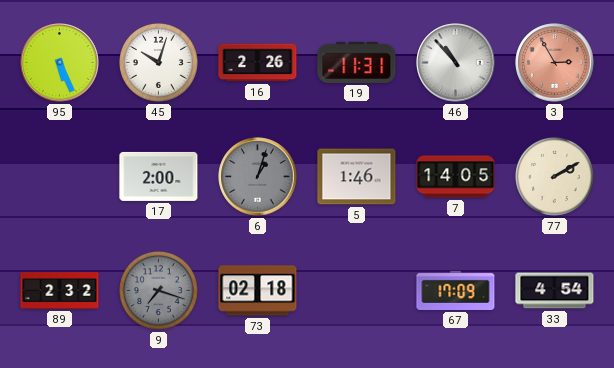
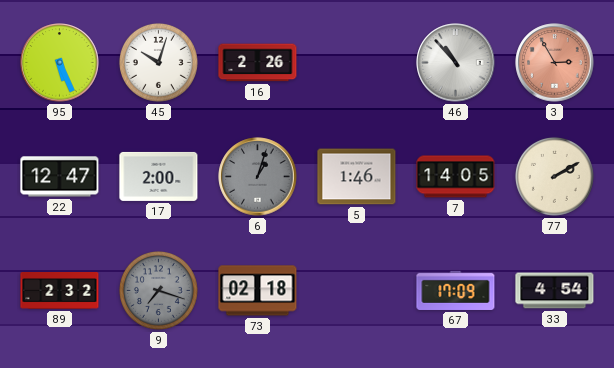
19: 11:31 -> none
22: none -> 12:47
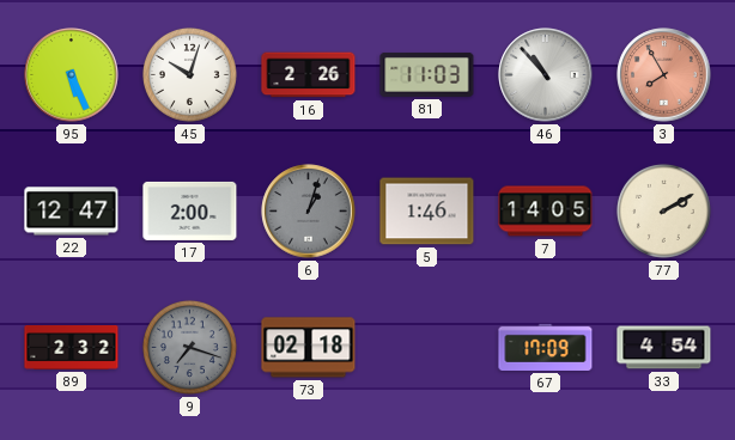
81: none -> 11:03
3: 2:55 -> 7:55
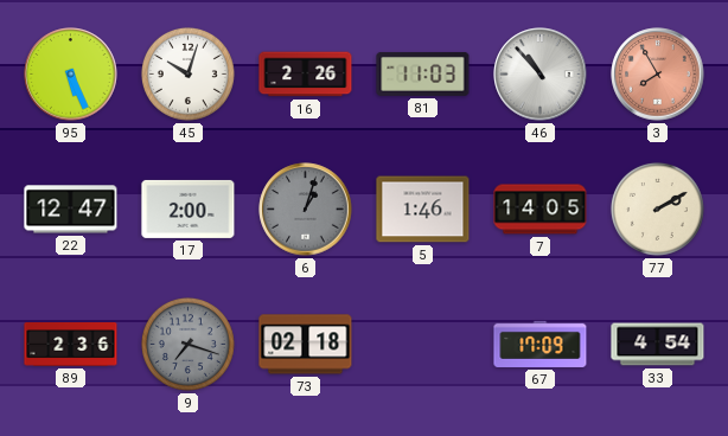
89: 2:32 -> 2:36
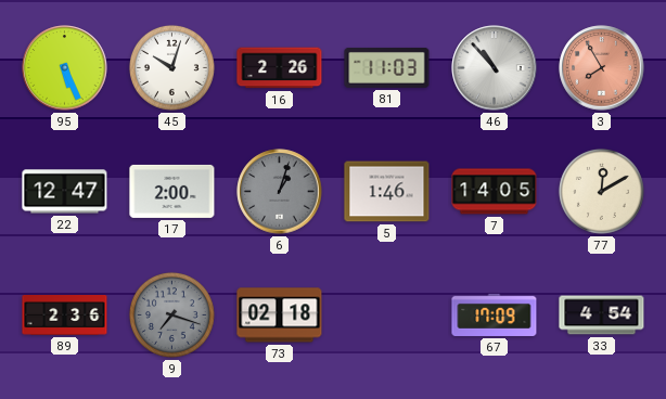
77: 2:10 -> 12:10
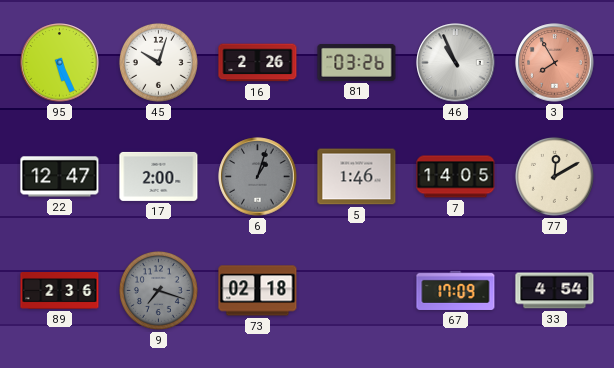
81: 11:03 -> 03:26
46: 10:53 -> 10:56
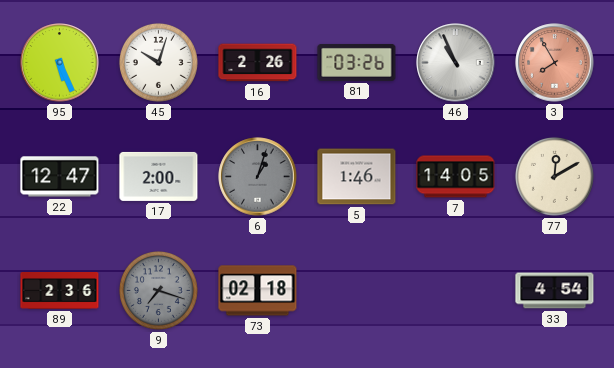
67: 17:09 -> none
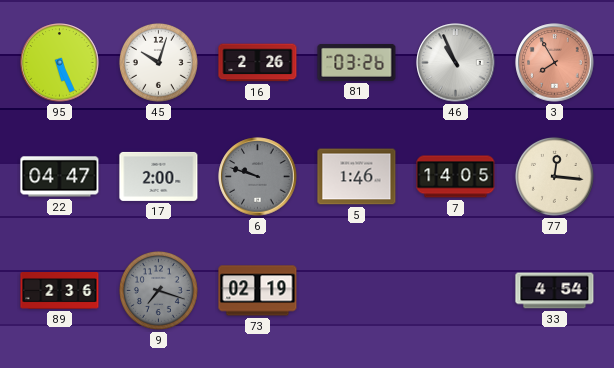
22: 12:47 -> 04:47
6: 1:03 -> 9:48
77: 12:10 -> 12:16
73: 02:18 -> 02:19
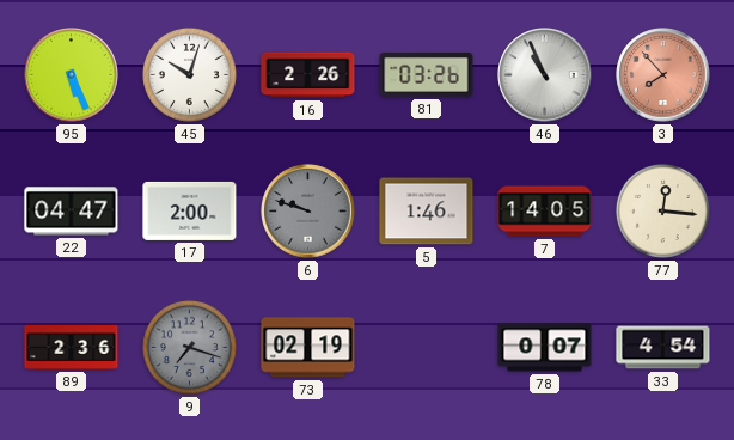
3: 7:55 -> 7:53
78: none -> 0:07
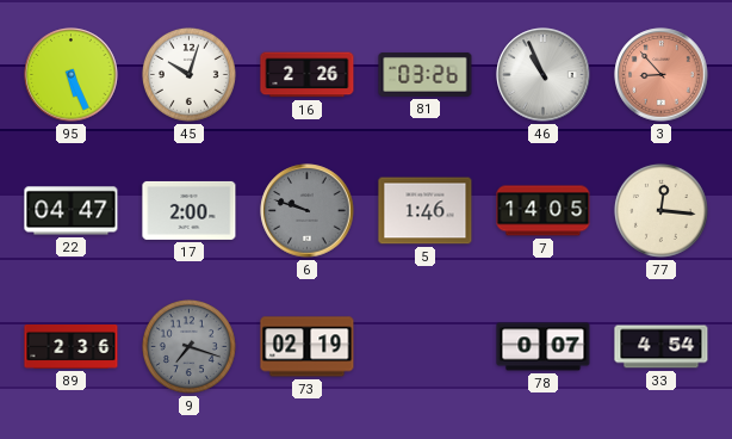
3: 7:53 -> 8:53
